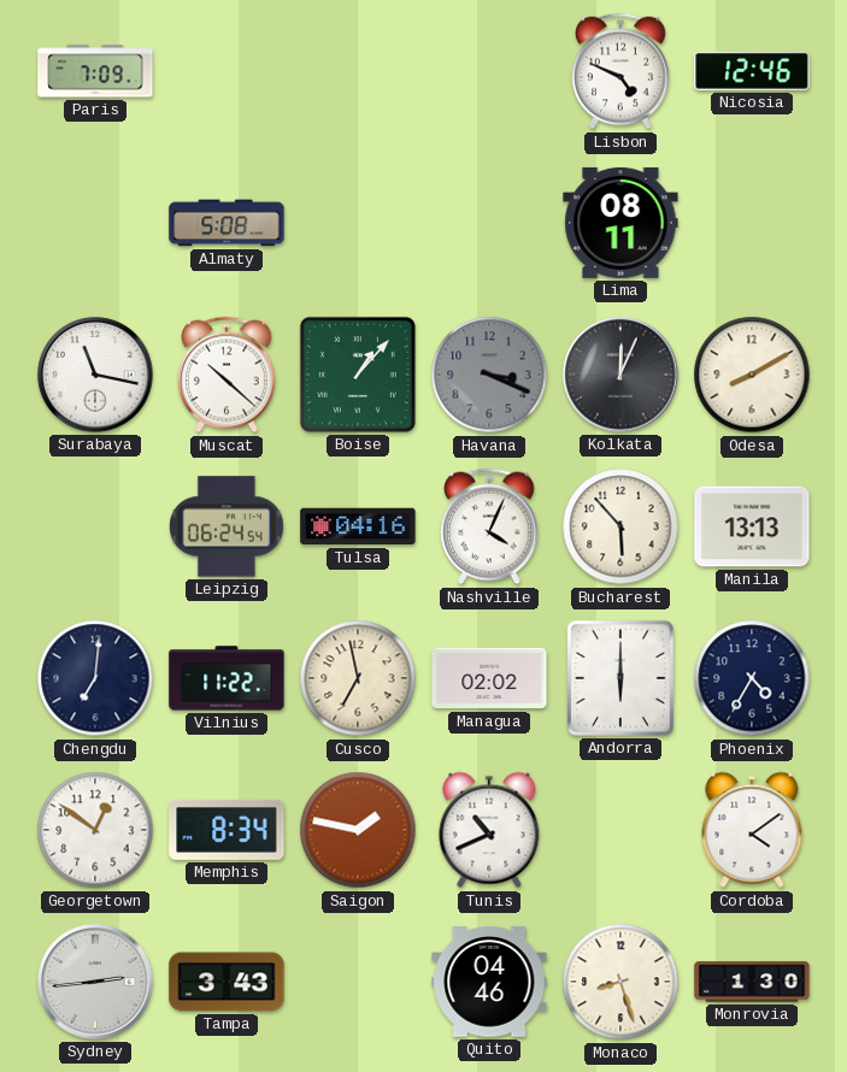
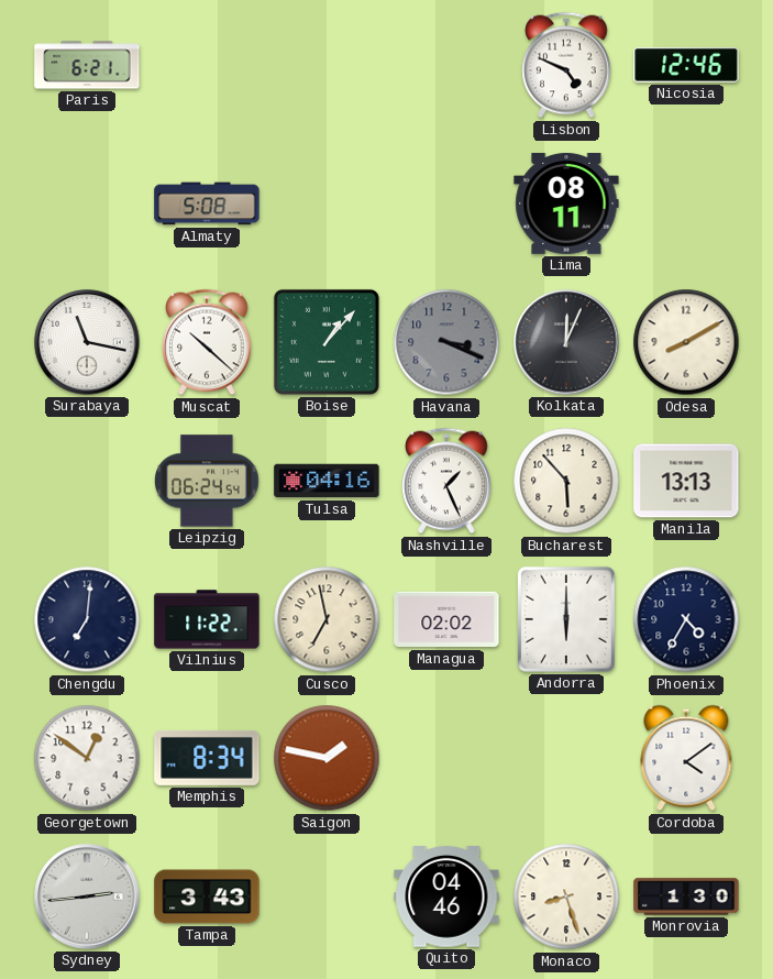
Paris: 7:09 -> 6:21
Nashville: 4:04 -> 1:26
Tunis: 10:41 -> none
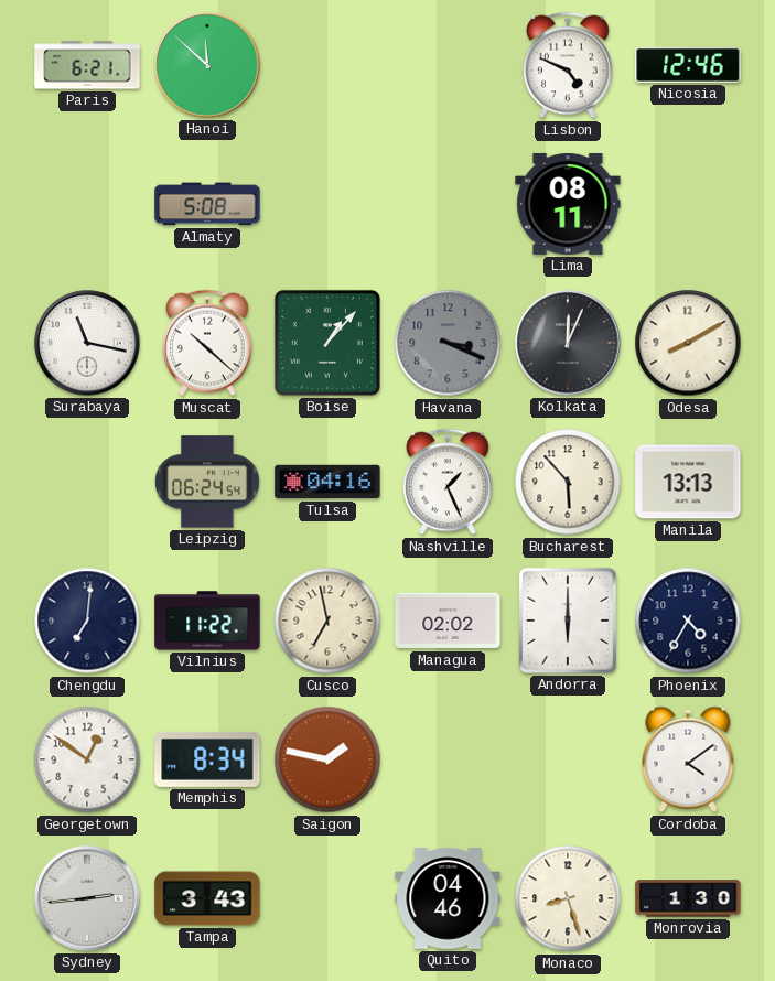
Hanoi: none -> 11:52
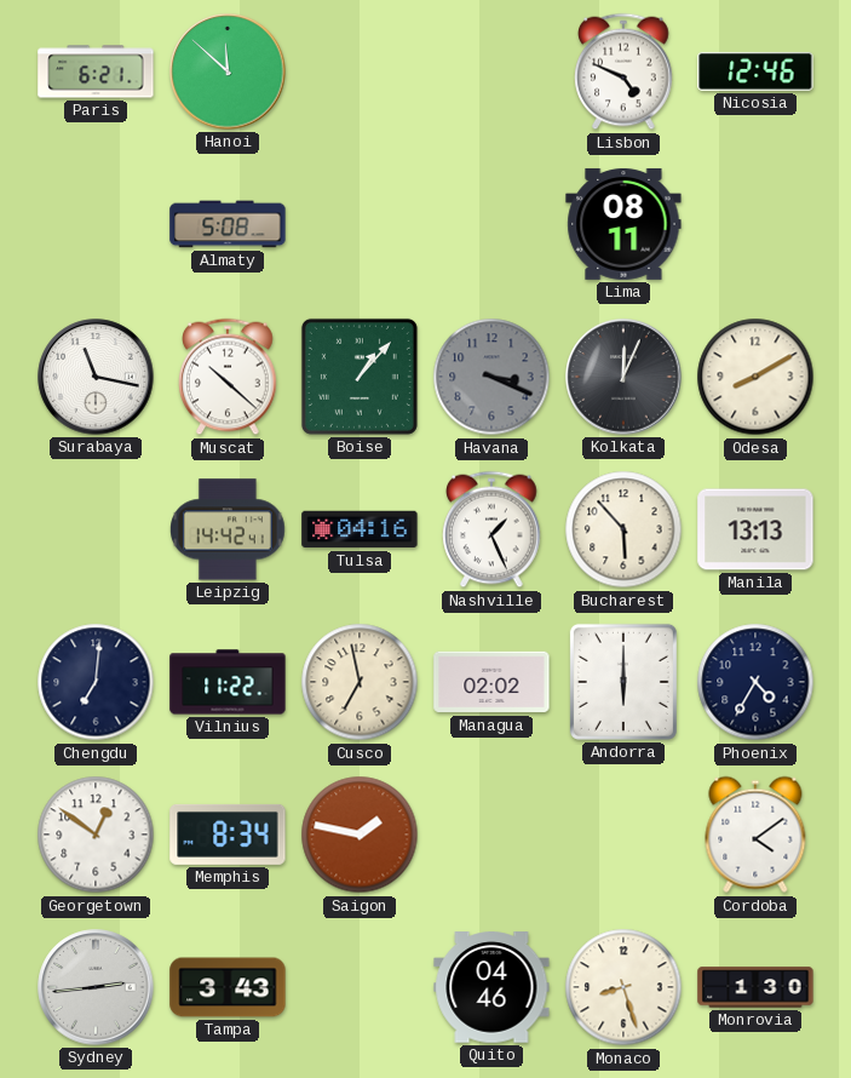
Leipzig: 06:24 -> 14:42
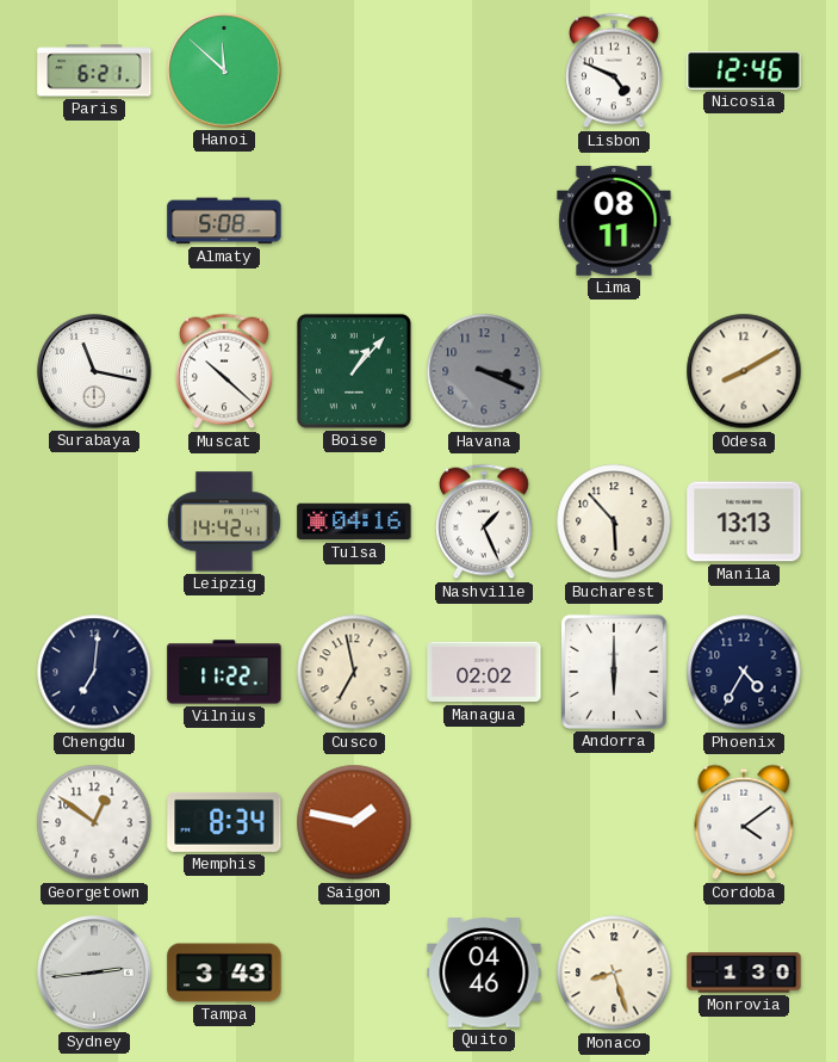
Kolkata: 12:04 -> none
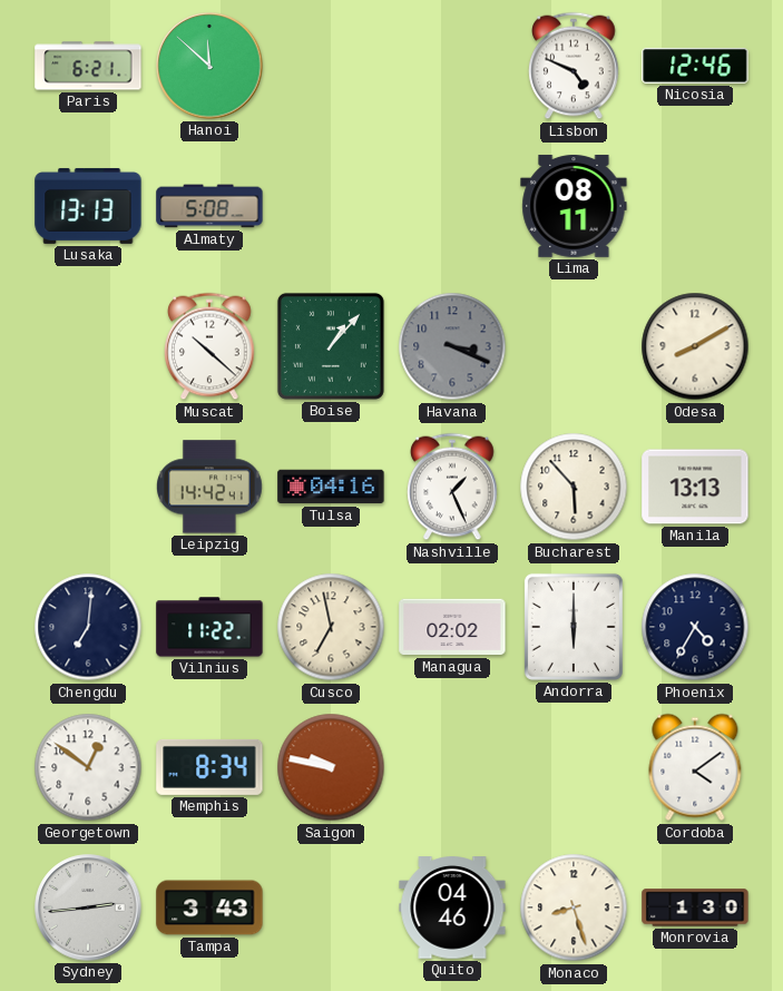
Lusaka: none -> 13:13
Surabaya: 11:17 -> none
Saigon: 1:47 -> 9:47
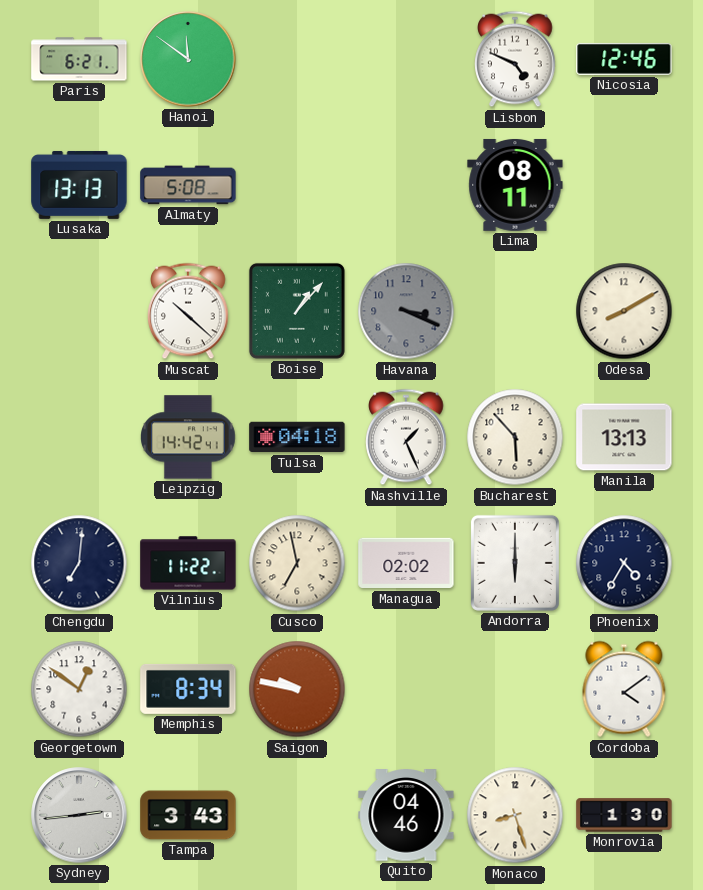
Hanoi: 11:52 -> 11:51
Tulsa: 04:16 -> 04:18
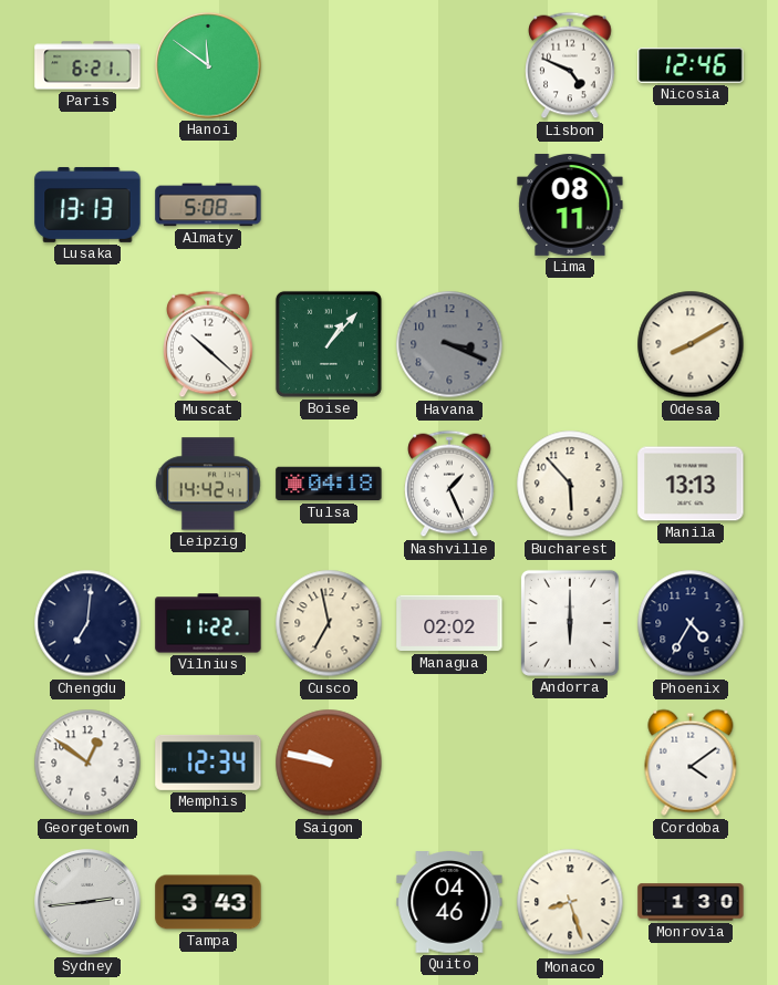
Memphis: 8:34 -> 12:34
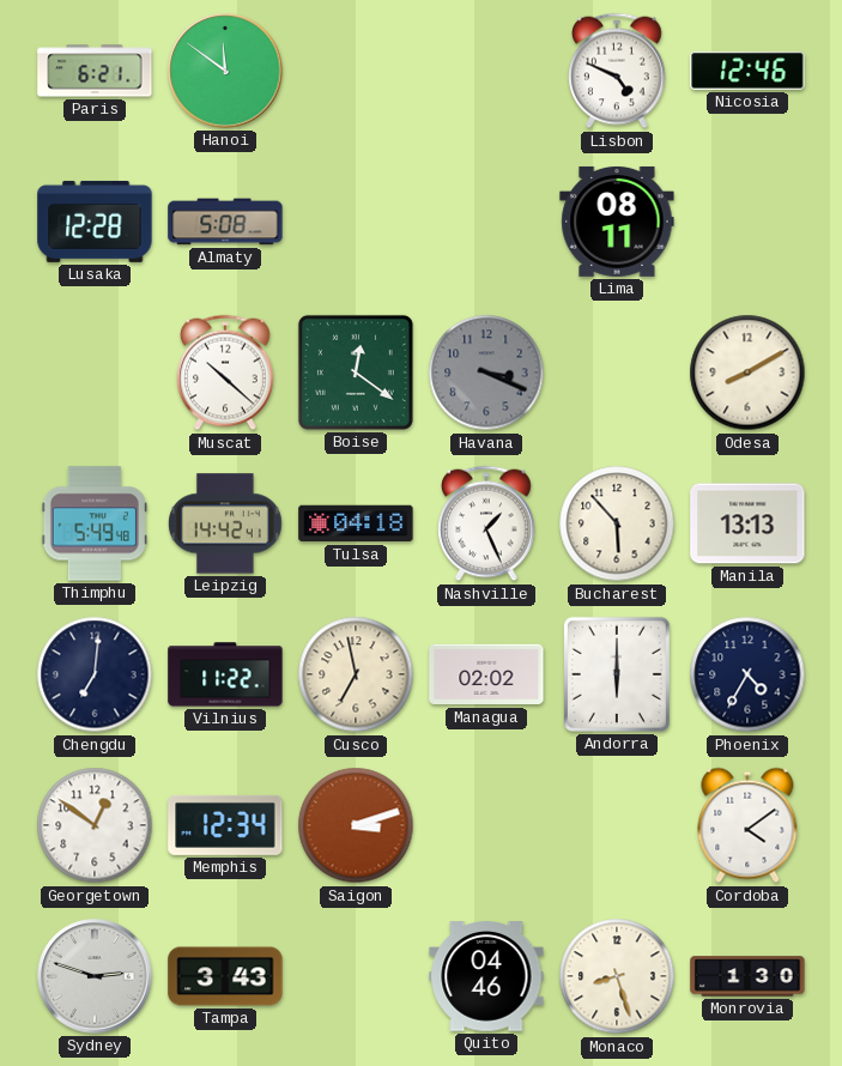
Lusaka: 13:13 -> 12:28
Boise: 1:07 -> 12:21
Thimphu: none -> 5:49
Saigon: 9:47 -> 3:12
Sydney: 2:44 -> 2:48
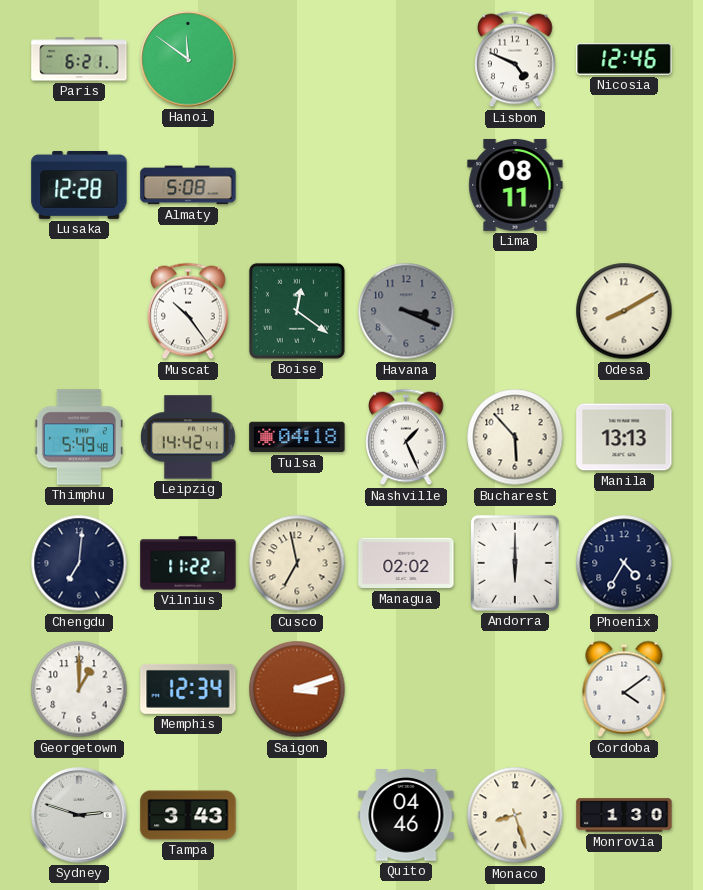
Muscat: 10:22 -> 10:24
Georgetown: 12:51 -> 1:00
